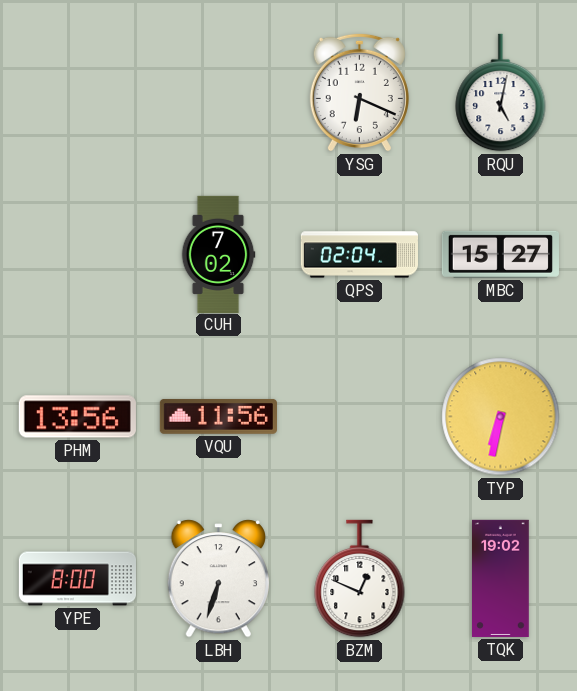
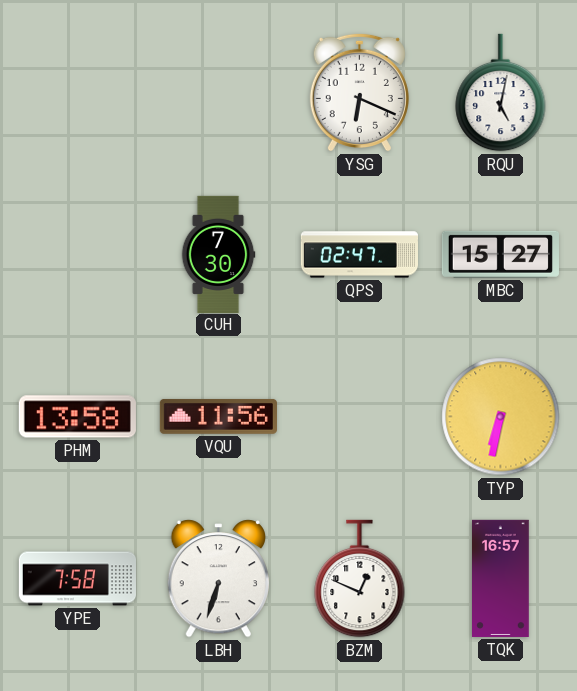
CUH: 7:02 -> 7:30
QPS: 02:04 -> 02:47
PHM: 13:56 -> 13:58
YPE: 8:00 -> 7:58
TQK: 19:02 -> 16:57
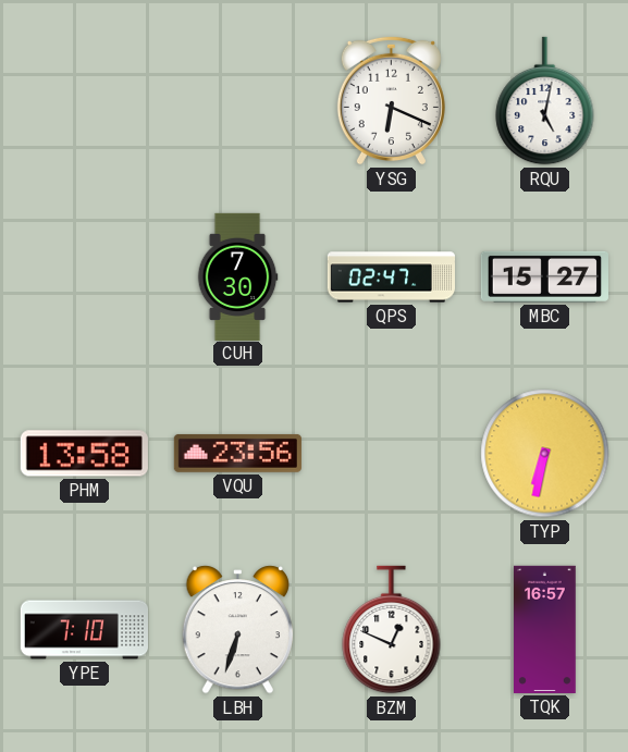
VQU: 11:56 -> 23:56
YPE: 7:58 -> 7:10
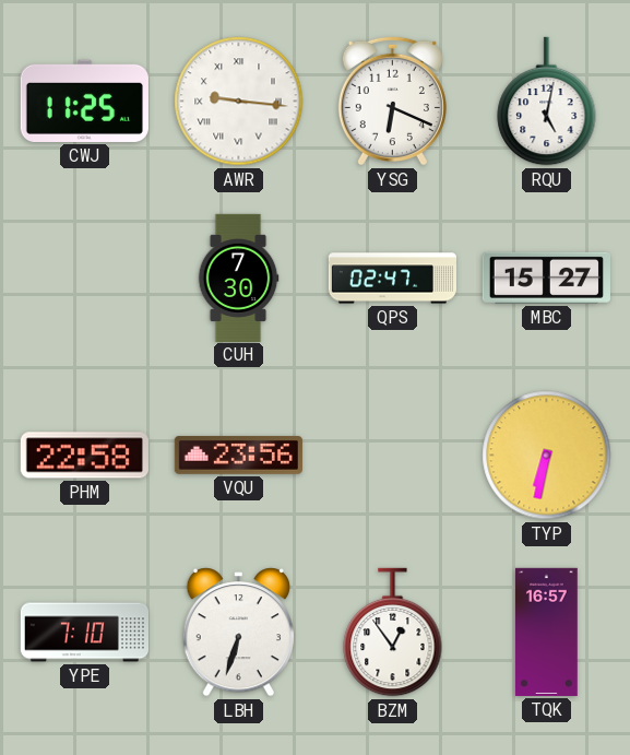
CWJ: none -> 11:25
AWR: none -> 9:16
PHM: 13:58 -> 22:58
BZM: 12:49 -> 12:54
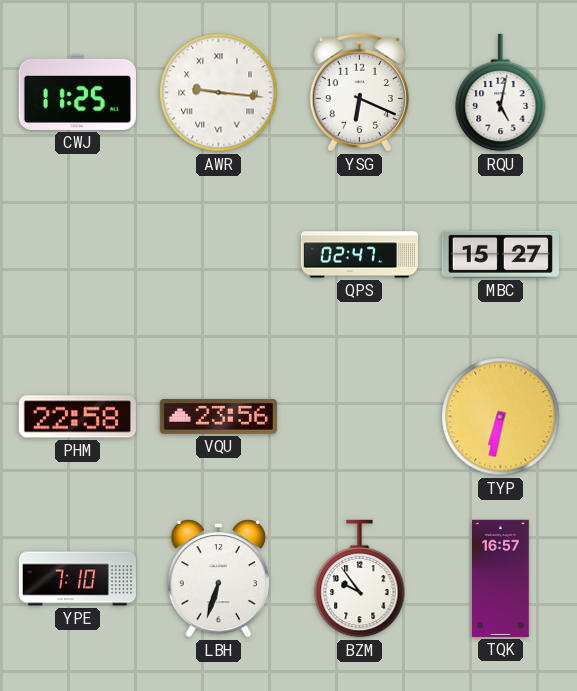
CUH: 7:30 -> none
BZM: 12:54 -> 9:54
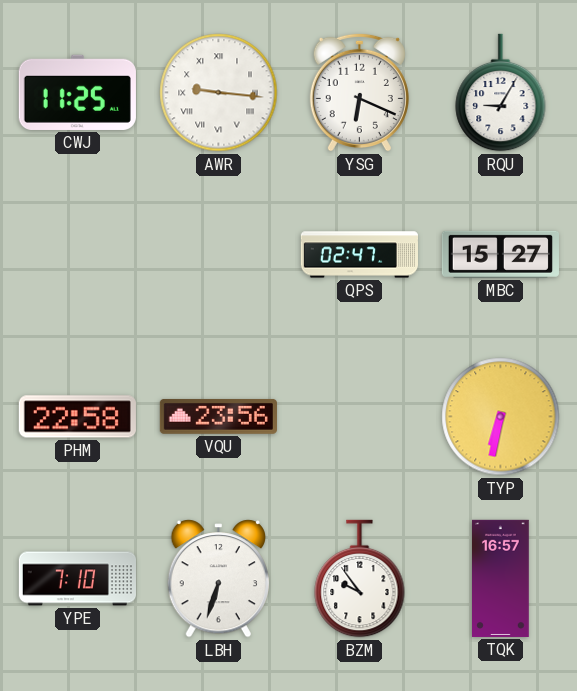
RQU: 5:02 -> 9:05
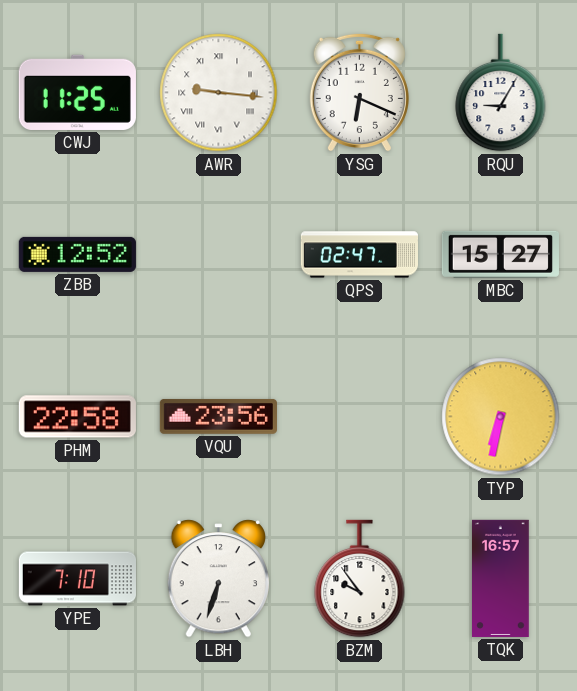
ZBB: none -> 12:52
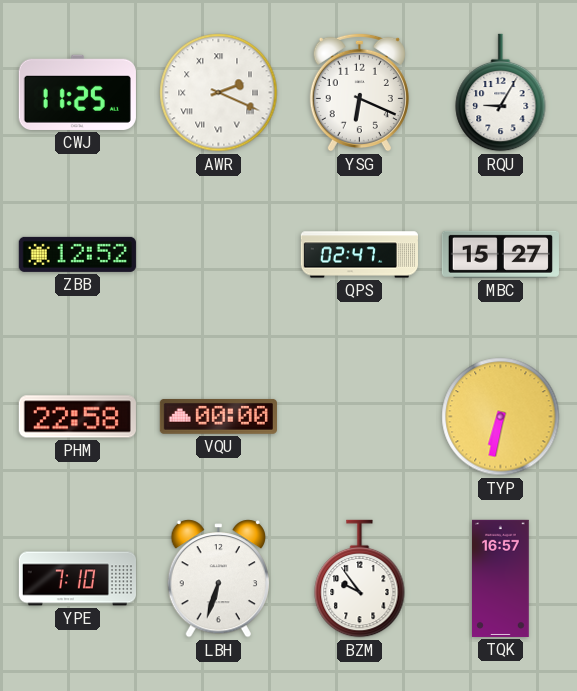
AWR: 9:16 -> 2:19
VQU: 23:56 -> 00:00
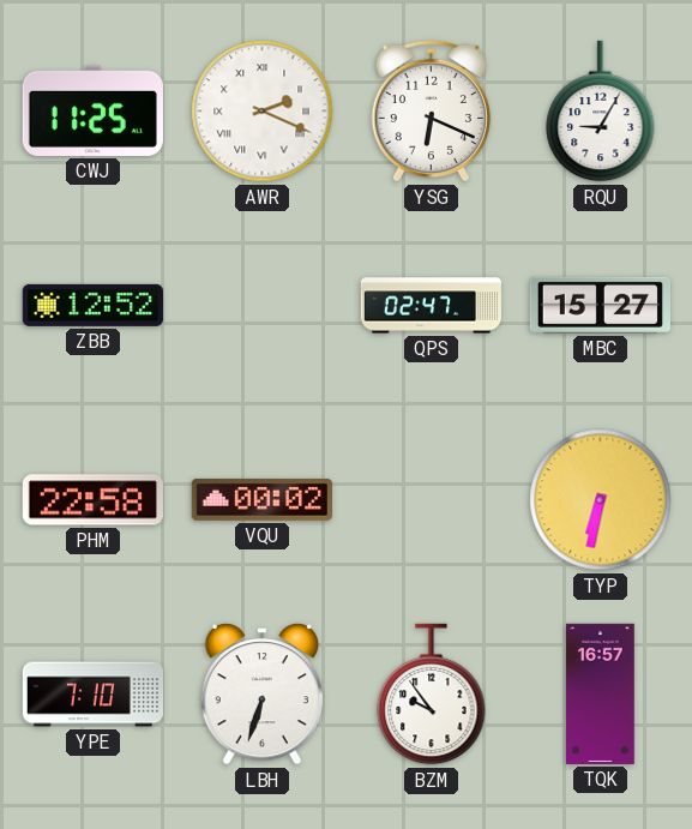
VQU: 00:00 -> 00:02
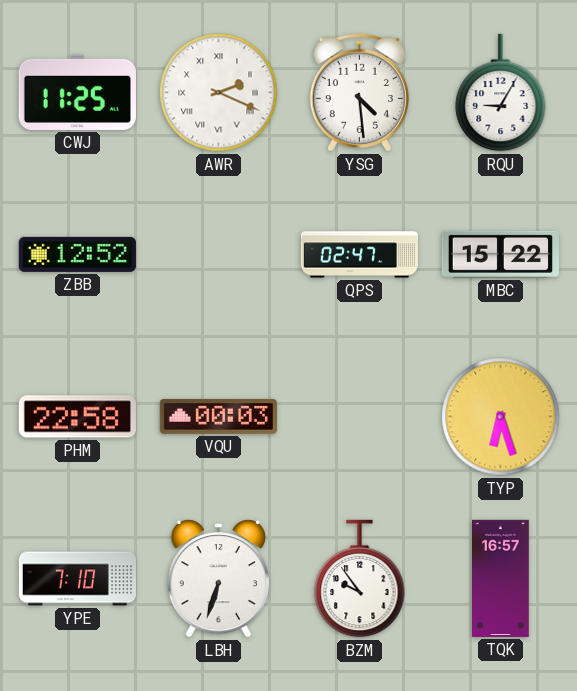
YSG: 6:19 -> 4:29
MBC: 15:27 -> 15:22
VQU: 00:02 -> 00:03
TYP: 6:32 -> 6:27
